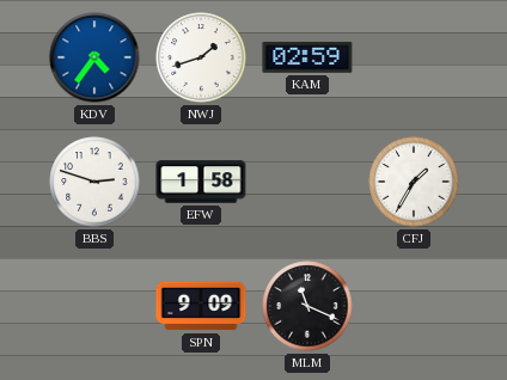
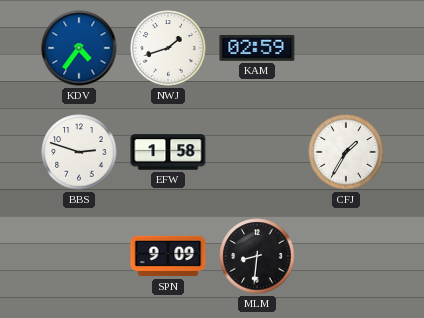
MLM: 11:19 -> 8:31
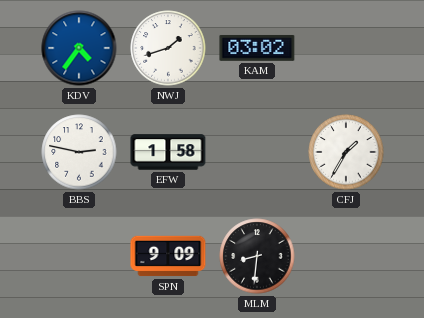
KAM: 02:59 -> 03:02
BBS: 2:48 -> 2:47
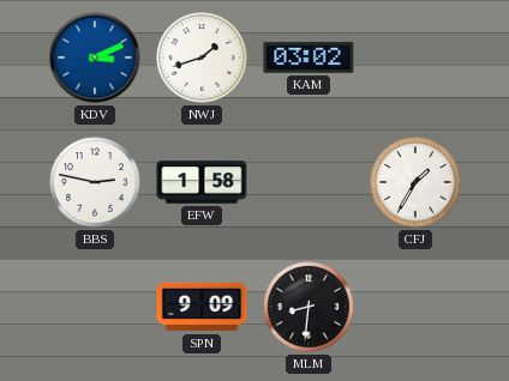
KDV: 4:36 -> 3:11
